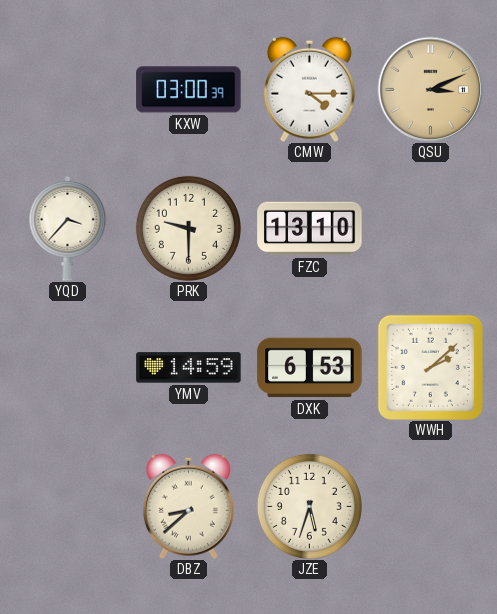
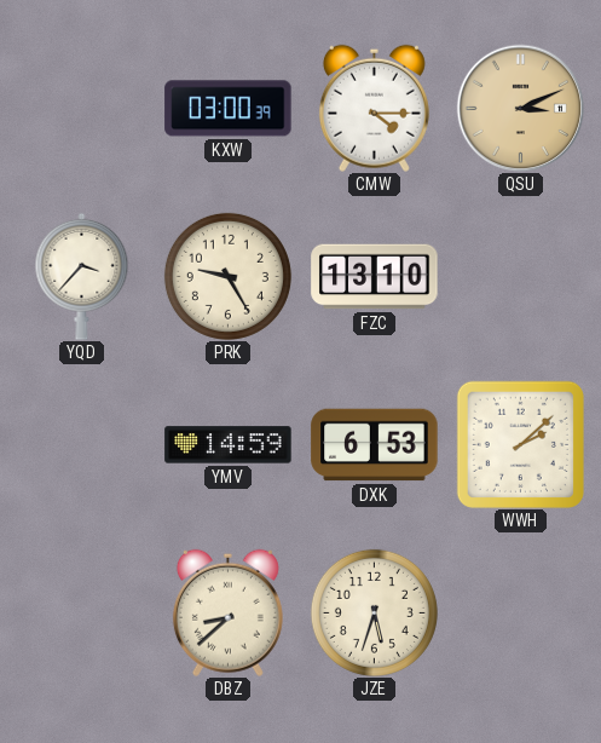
PRK: 9:30 -> 9:25
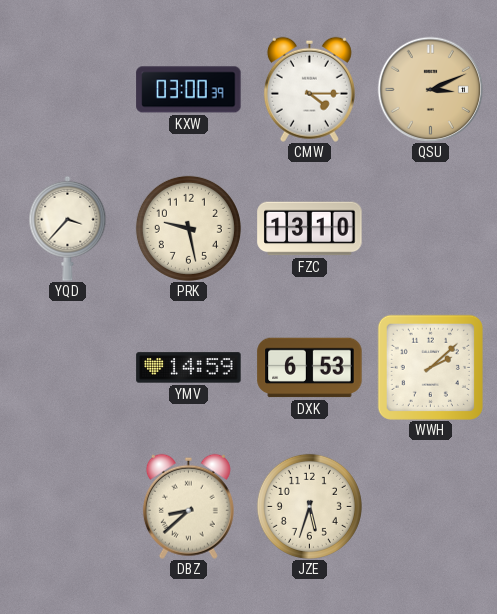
PRK: 9:25 -> 9:28
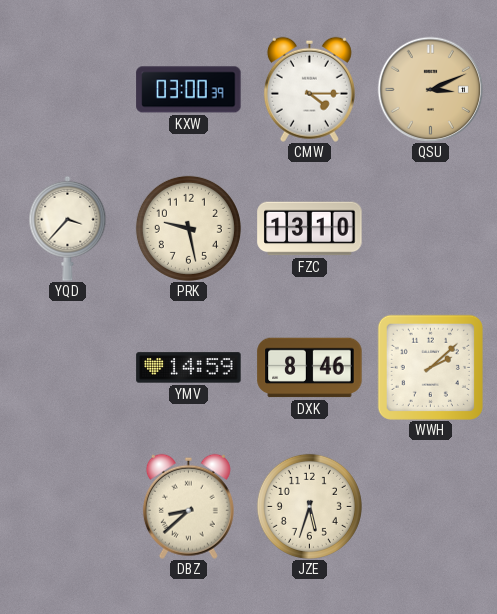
DXK: 6:53 -> 8:46
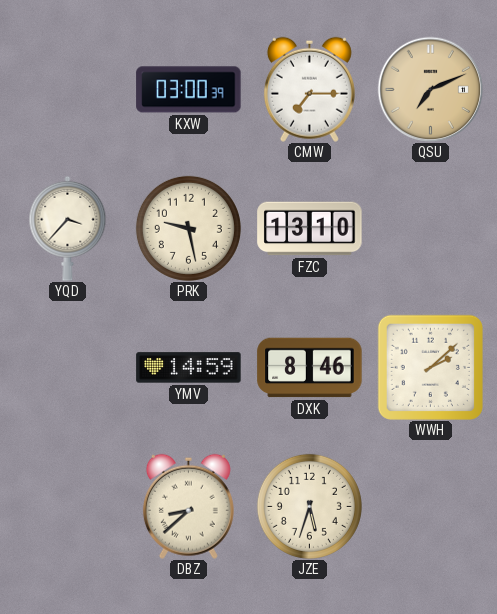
CMW: 4:15 -> 7:15
QSU: 3:11 -> 7:11
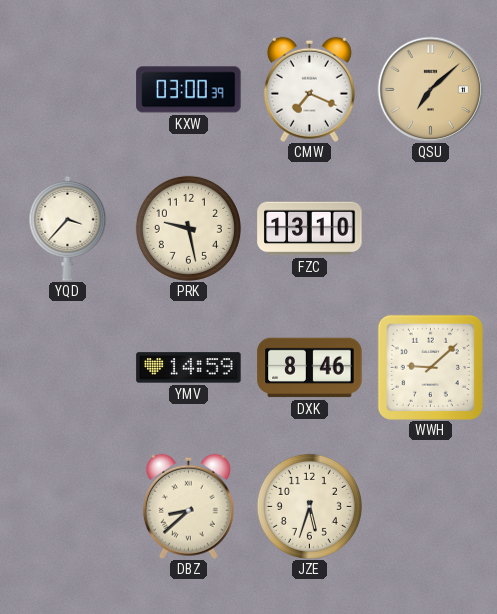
CMW: 7:15 -> 7:19
QSU: 7:11 -> 7:08
WWH: 2:08 -> 9:08
